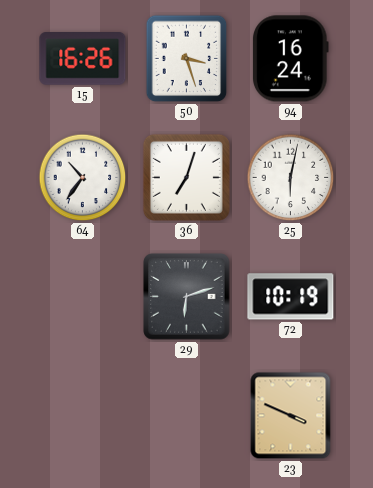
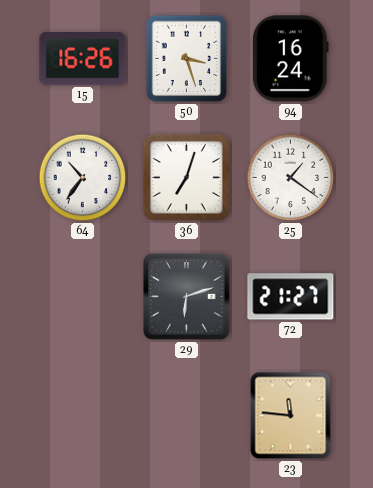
25: 6:02 -> 1:21
72: 10:19 -> 21:27
23: 3:49 -> 11:46
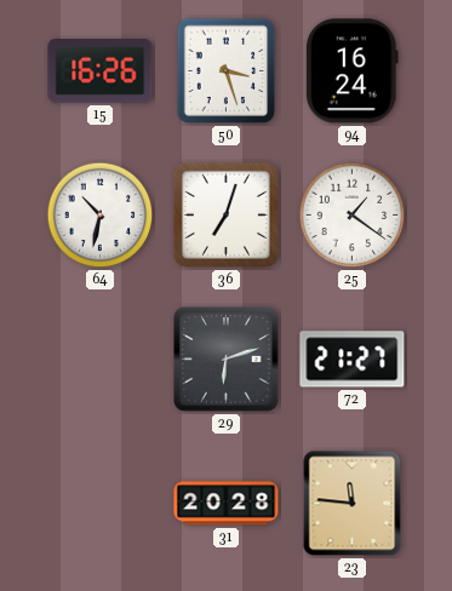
64: 10:36 -> 10:32
31: none -> 20:28
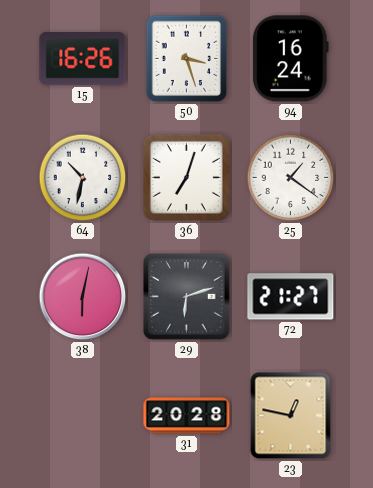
38: none -> 6:02
23: 11:46 -> 12:47
